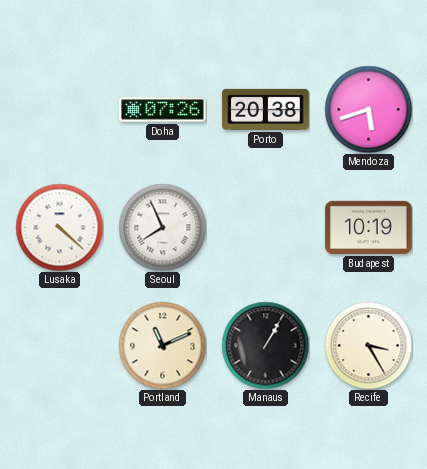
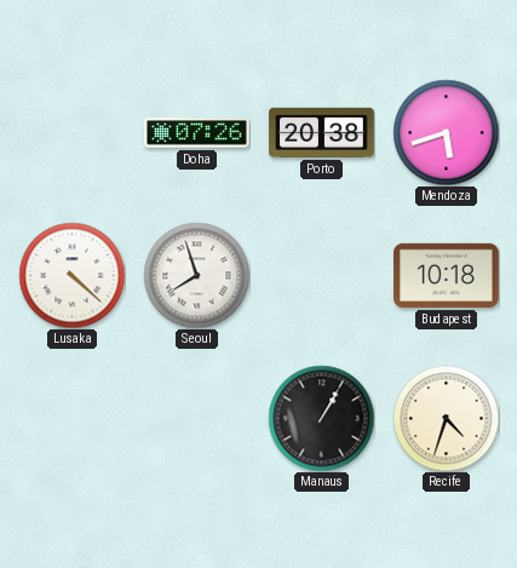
Seoul: 7:56 -> 7:57
Budapest: 10:19 -> 10:18
Portland: 11:11 -> none
Recife: 3:25 -> 4:33
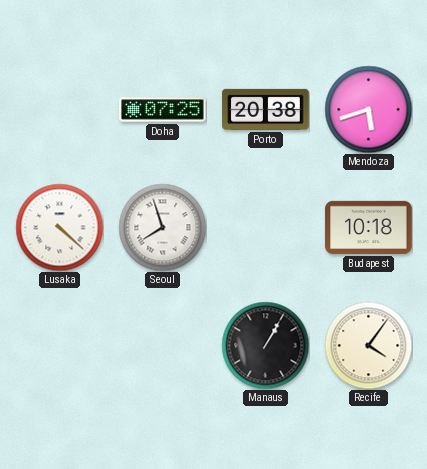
Doha: 07:26 -> 07:25
Recife: 4:33 -> 4:06
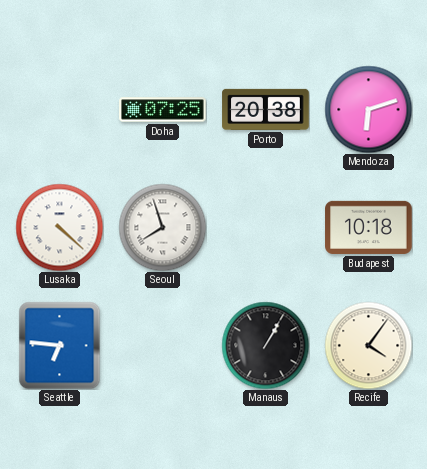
Mendoza: 5:42 -> 6:12
Seattle: none -> 6:46
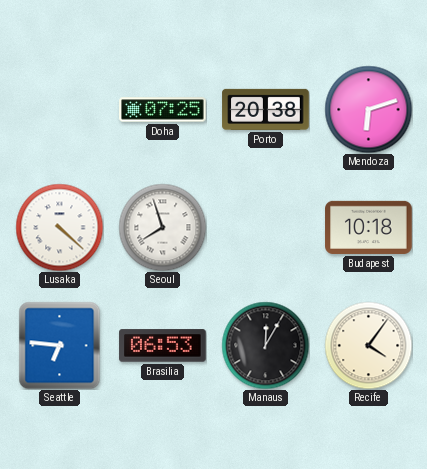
Brasilia: none -> 06:53
Manaus: 1:05 -> 12:05
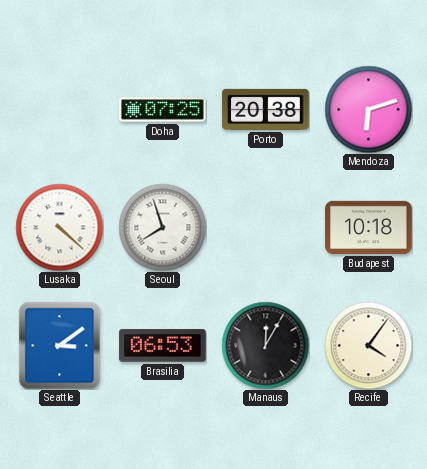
Seattle: 6:46 -> 3:09
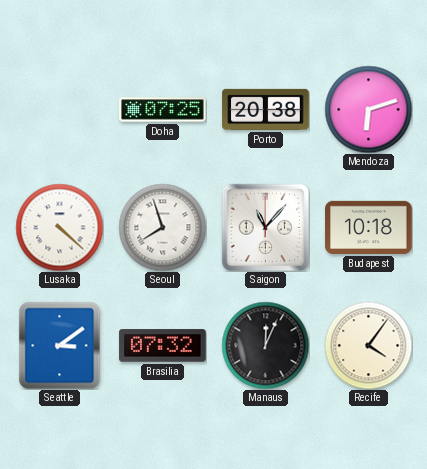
Saigon: none -> 11:07
Brasilia: 06:53 -> 07:32
Manaus: 12:05 -> 12:04
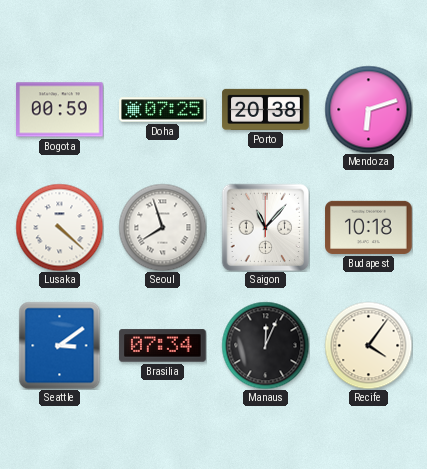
Bogota: none -> 00:59
Brasilia: 07:32 -> 07:34
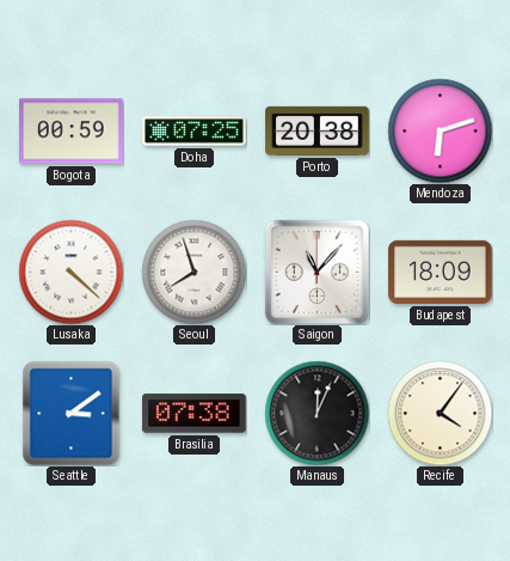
Budapest: 10:18 -> 18:09
Brasilia: 07:34 -> 07:38
